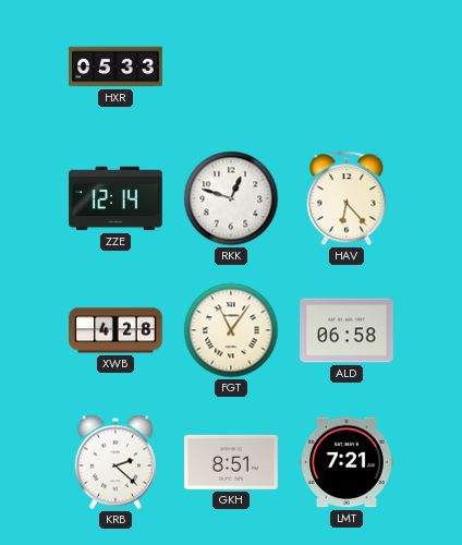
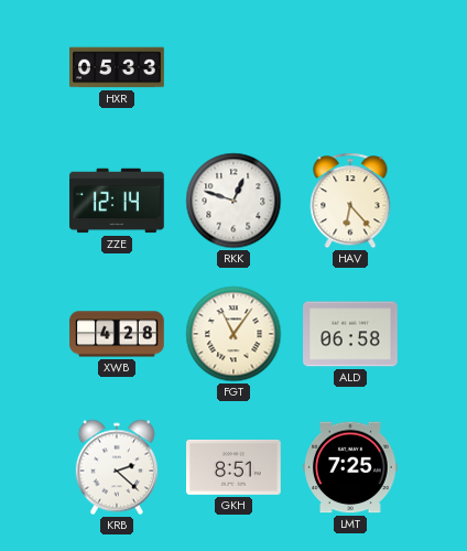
LMT: 7:21 -> 7:25
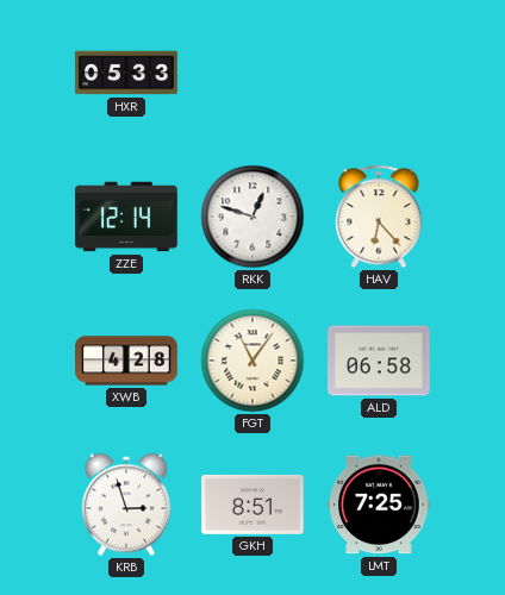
KRB: 2:22 -> 2:57
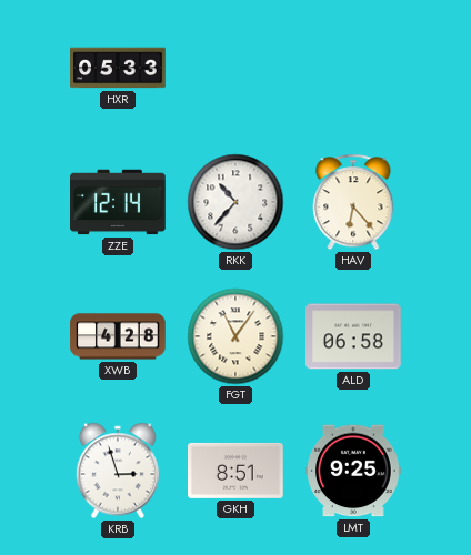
RKK: 12:48 -> 10:37
LMT: 7:25 -> 9:25
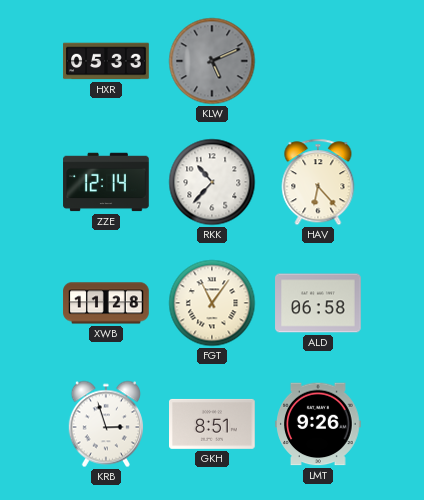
KLW: none -> 5:11
XWB: 4:28 -> 11:28
LMT: 9:25 -> 9:26
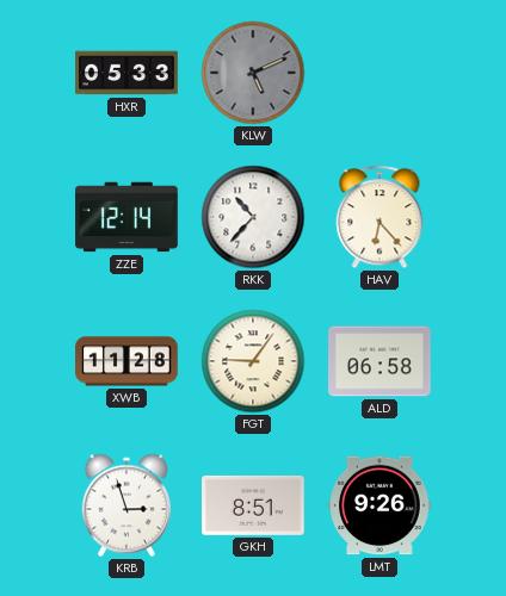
FGT: 11:06 -> 9:06
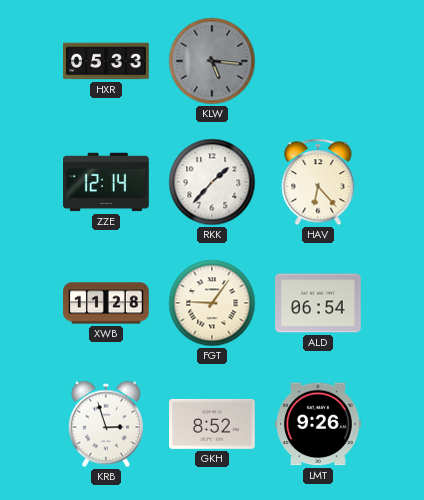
KLW: 5:11 -> 5:16
RKK: 10:37 -> 1:37
ALD: 06:58 -> 06:54
GKH: 8:51 -> 8:52
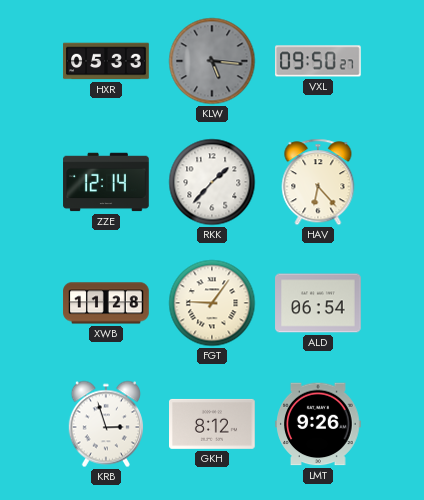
VXL: none -> 09:50
GKH: 8:52 -> 8:12
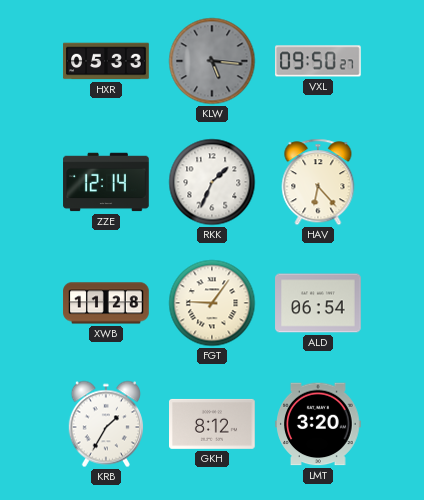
RKK: 1:37 -> 1:34
KRB: 2:57 -> 1:35
LMT: 9:26 -> 3:20
